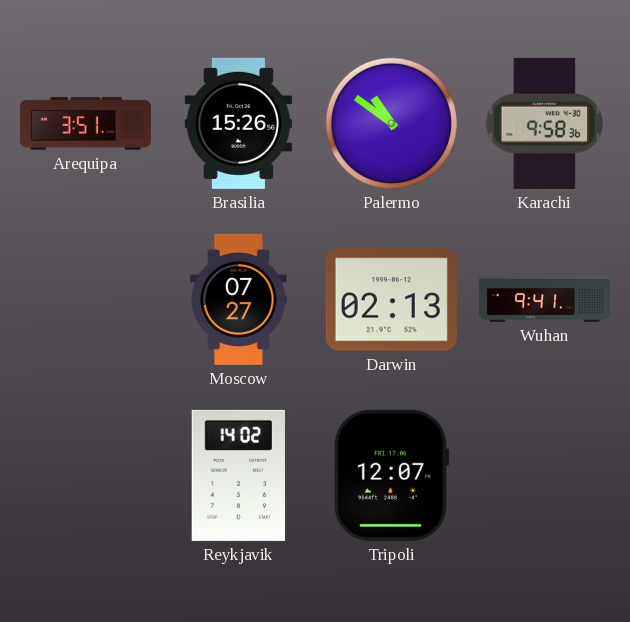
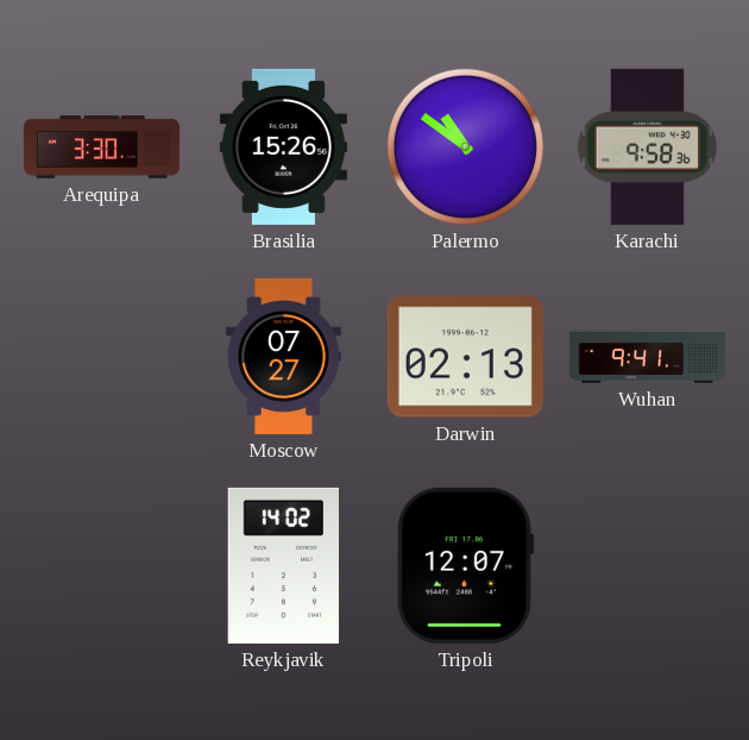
Arequipa: 3:51 -> 3:30
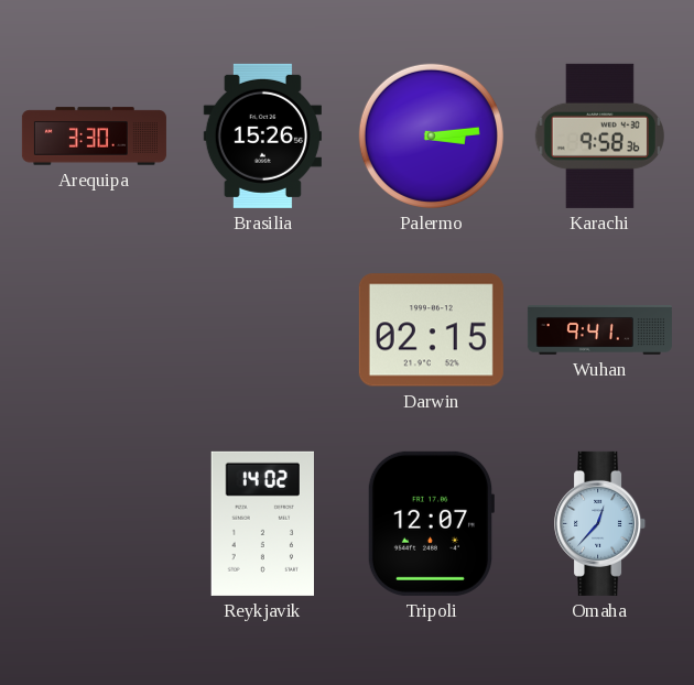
Palermo: 10:51 -> 3:14
Moscow: 07:27 -> none
Darwin: 02:13 -> 02:15
Omaha: none -> 12:37
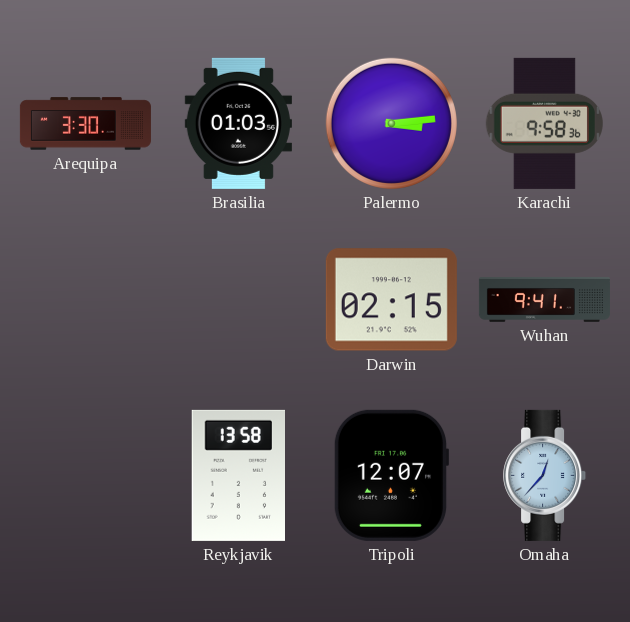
Brasilia: 15:26 -> 01:03
Reykjavik: 14:02 -> 13:58
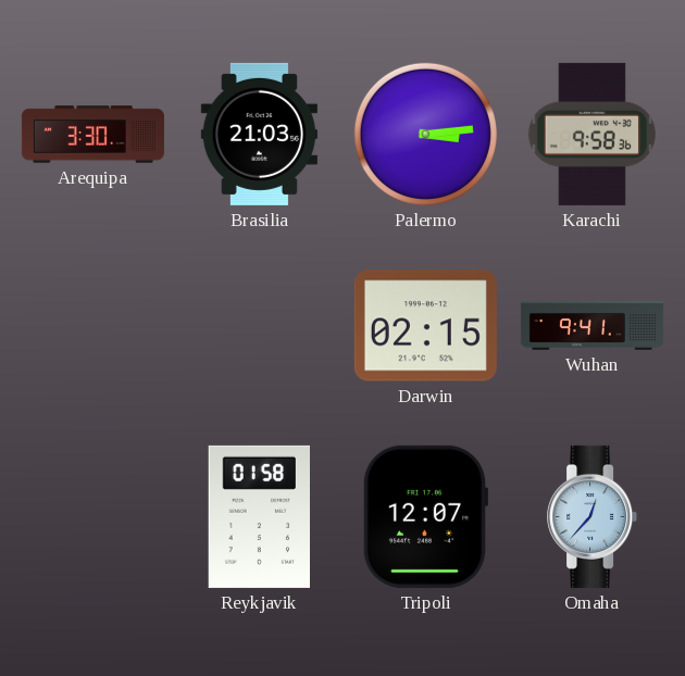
Brasilia: 01:03 -> 21:03
Reykjavik: 13:58 -> 01:58
